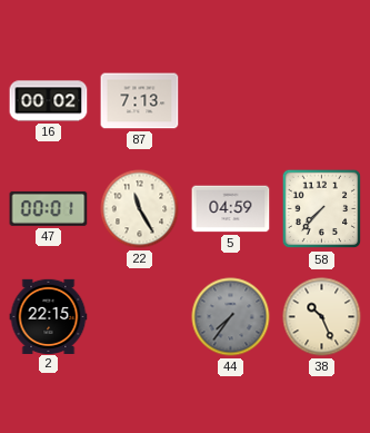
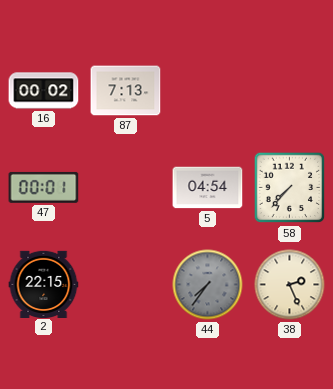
22: 11:25 -> none
5: 04:59 -> 04:54
38: 10:26 -> 2:26
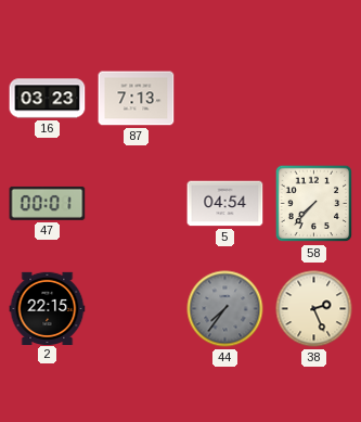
16: 00:02 -> 03:23
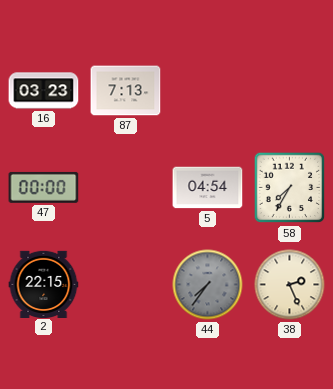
47: 00:01 -> 00:00
58: 7:37 -> 7:35
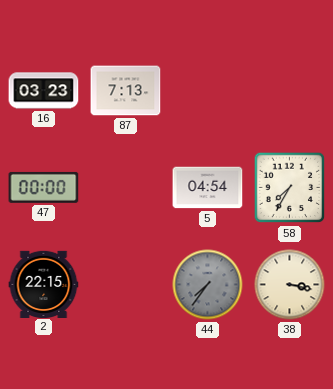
38: 2:26 -> 3:17
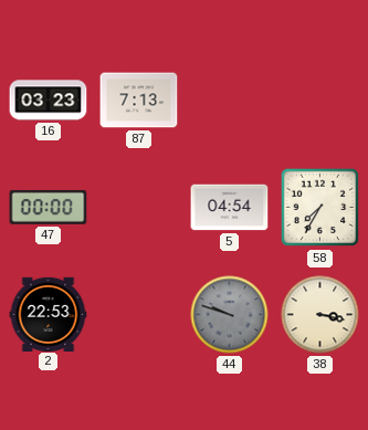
2: 22:15 -> 22:53
44: 7:36 -> 9:48
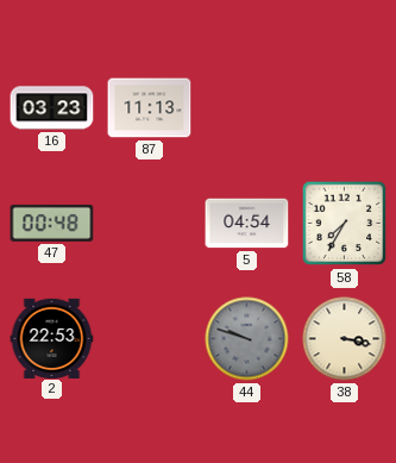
87: 7:13 -> 11:13
47: 00:00 -> 00:48
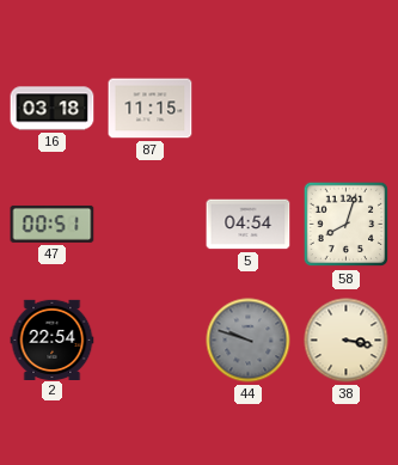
16: 03:23 -> 03:18
87: 11:13 -> 11:15
47: 00:48 -> 00:51
58: 7:35 -> 8:03
2: 22:53 -> 22:54
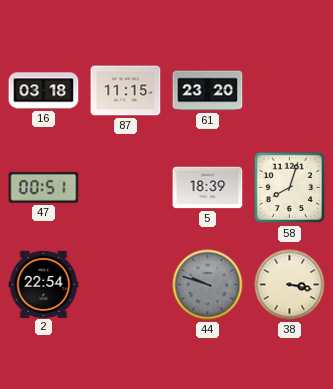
61: none -> 23:20
5: 04:54 -> 18:39
